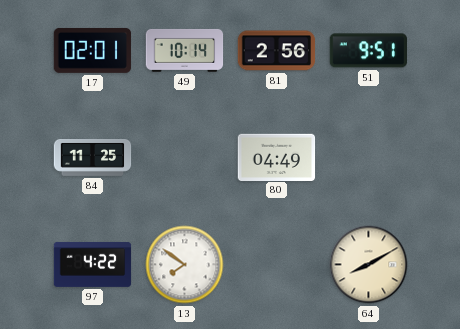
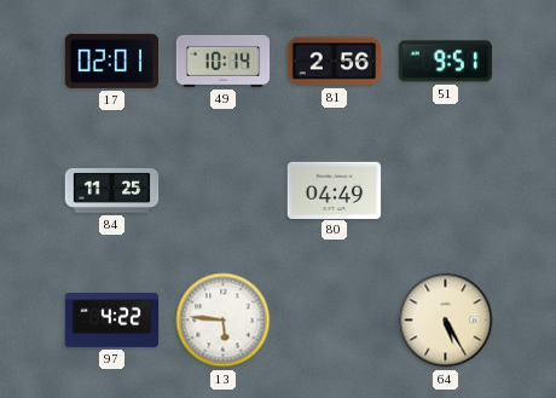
13: 7:51 -> 5:46
64: 8:10 -> 5:25
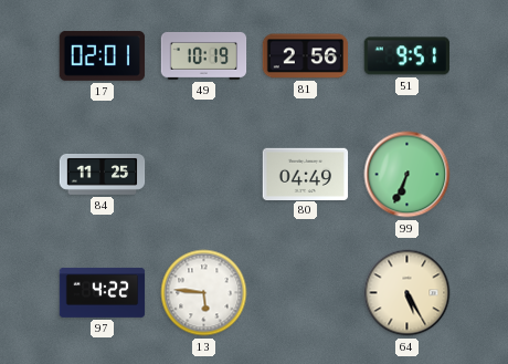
49: 10:14 -> 10:19
99: none -> 6:34
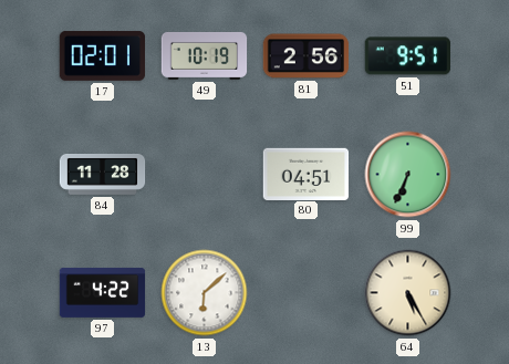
84: 11:25 -> 11:28
80: 04:49 -> 04:51
13: 5:46 -> 6:08
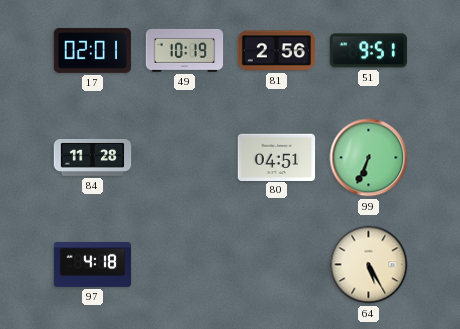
97: 4:22 -> 4:18
13: 6:08 -> none
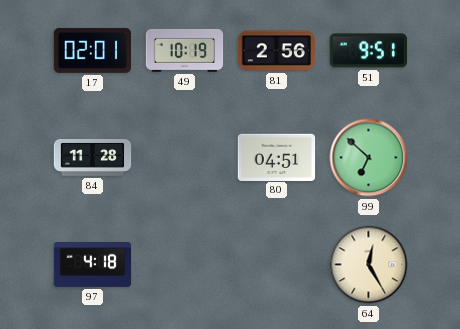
99: 6:34 -> 6:52
64: 5:25 -> 12:25
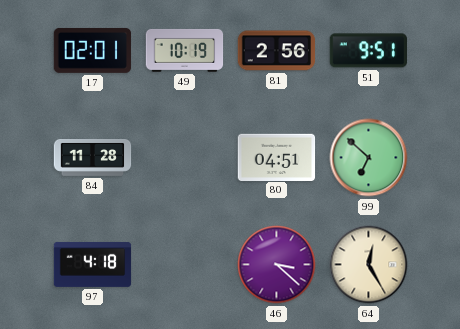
46: none -> 3:22
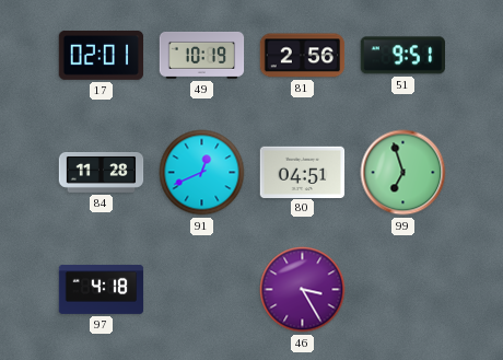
91: none -> 12:41
99: 6:52 -> 6:57
46: 3:22 -> 3:25
64: 12:25 -> none
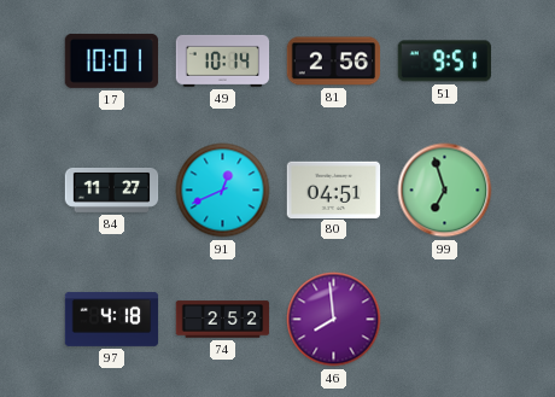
17: 02:01 -> 10:01
49: 10:19 -> 10:14
84: 11:28 -> 11:27
74: none -> 2:52
46: 3:25 -> 7:59
